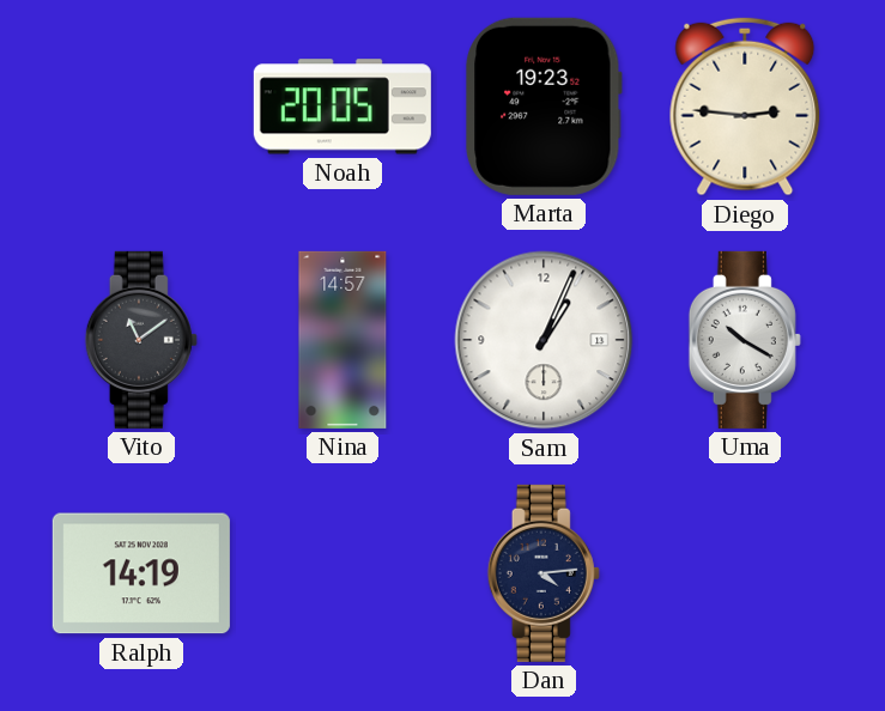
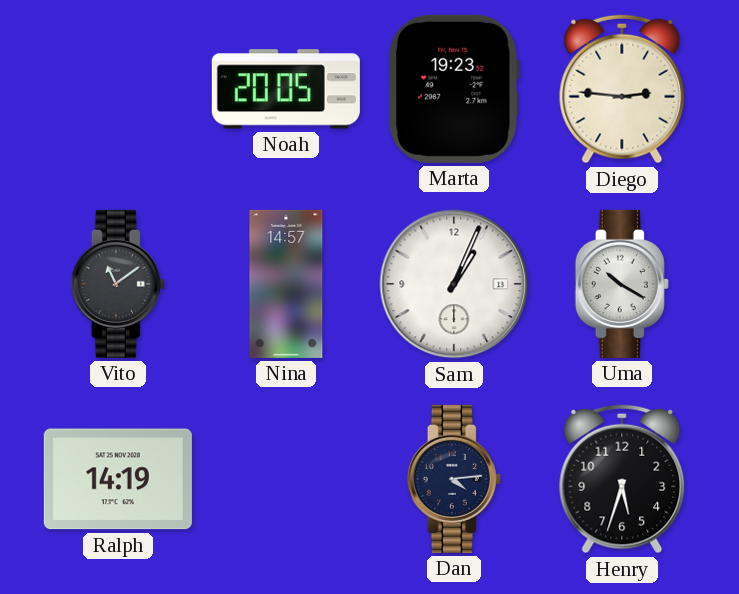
Henry: none -> 5:33
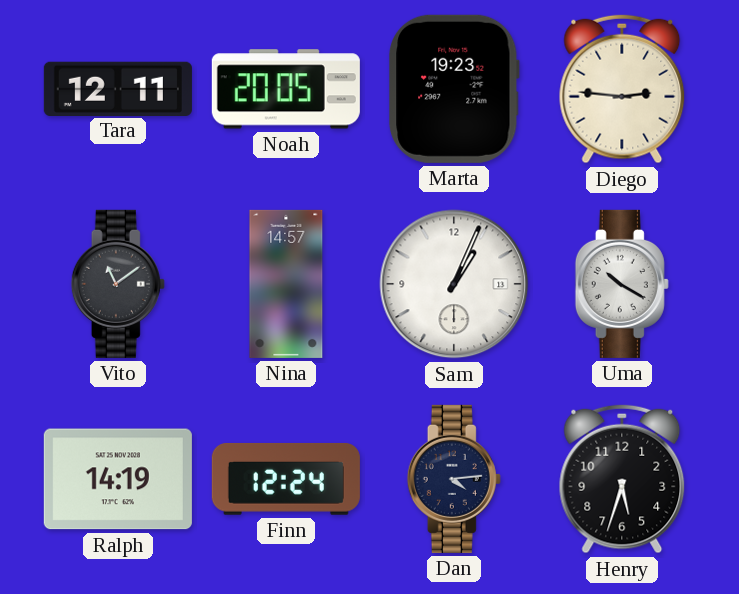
Tara: none -> 12:11
Finn: none -> 12:24
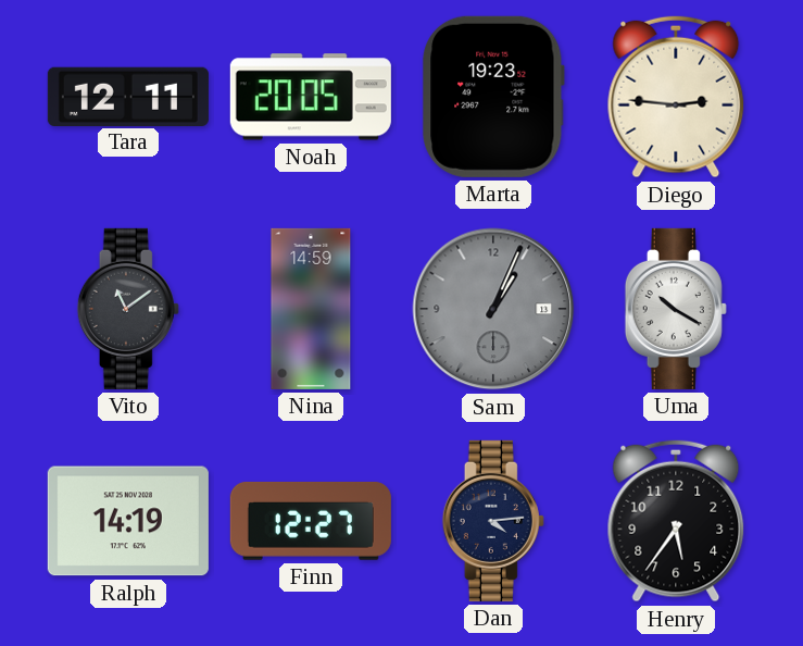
Nina: 14:57 -> 14:59
Sam dial: white -> grey
Finn: 12:24 -> 12:27
Henry: 5:33 -> 5:36
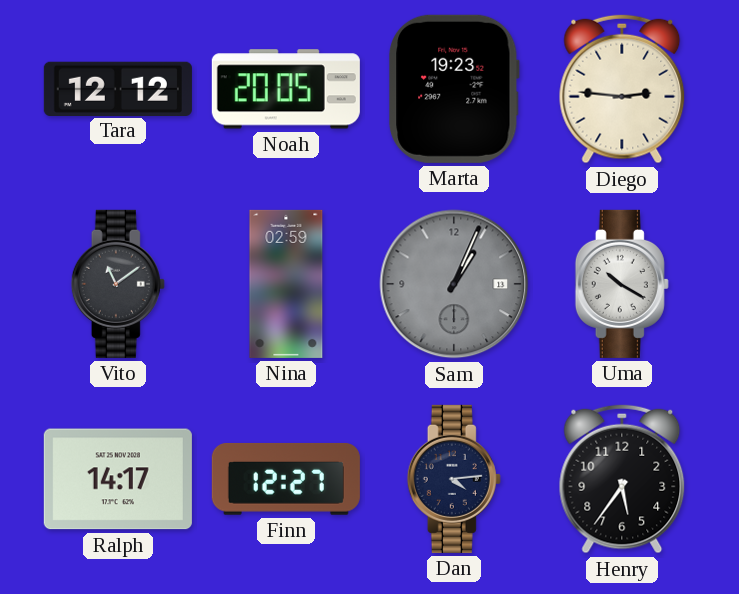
Tara: 12:11 -> 12:12
Nina: 14:59 -> 02:59
Ralph: 14:19 -> 14:17
